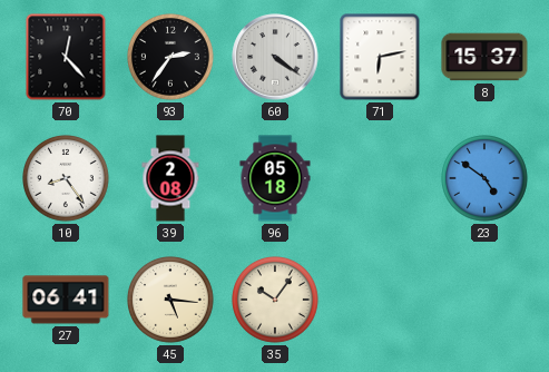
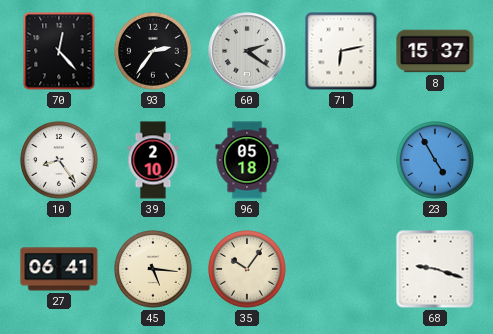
60: 4:21 -> 2:21
39: 2:08 -> 2:10
23: 4:51 -> 4:55
68: none -> 9:18
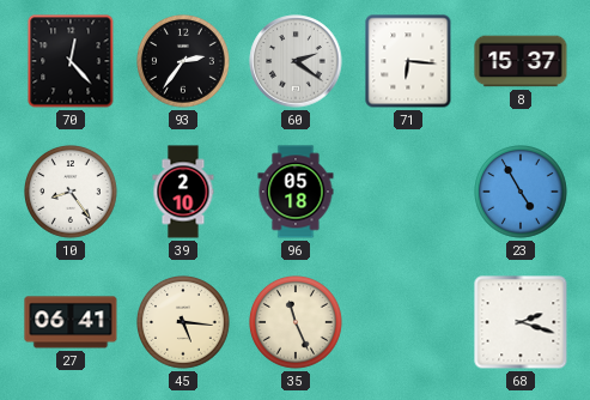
71: 6:13 -> 6:16
35: 10:06 -> 11:26
68: 9:18 -> 2:18
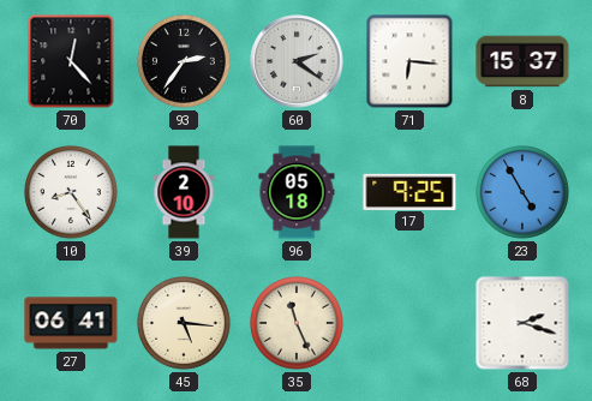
17: none -> 9:25
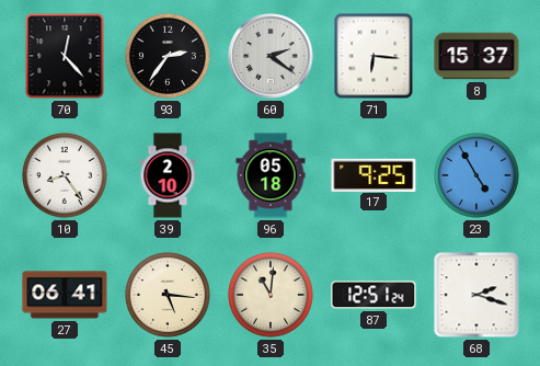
35: 11:26 -> 11:01
87: none -> 12:51
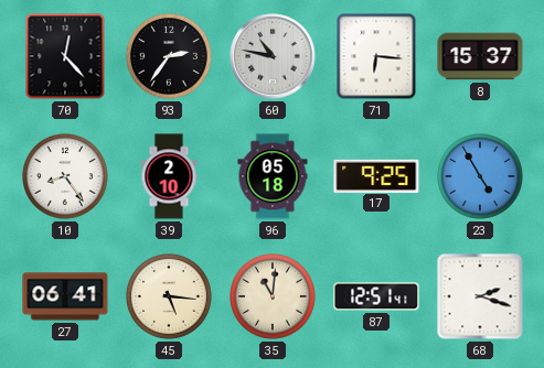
60: 2:21 -> 10:47
87: 12:51:24 -> 12:51:41
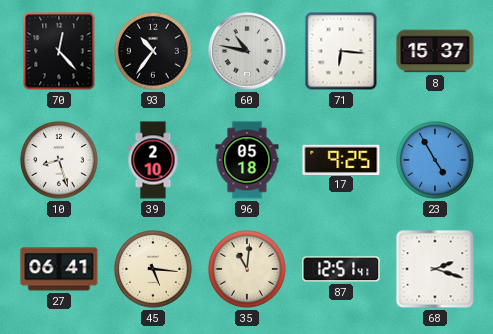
93: 2:36 -> 10:36
10: 8:24 -> 8:27
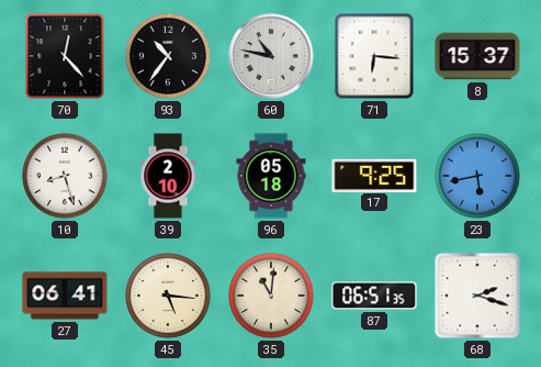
23: 4:55 -> 5:43
87: 12:51 -> 06:51
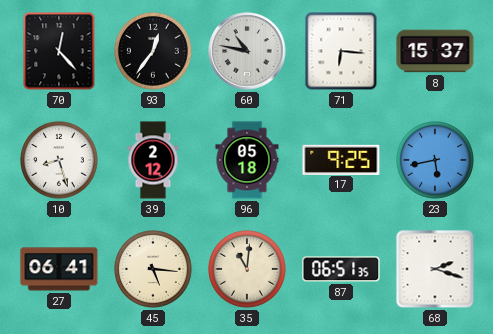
93: 10:36 -> 12:36
39: 2:10 -> 2:12
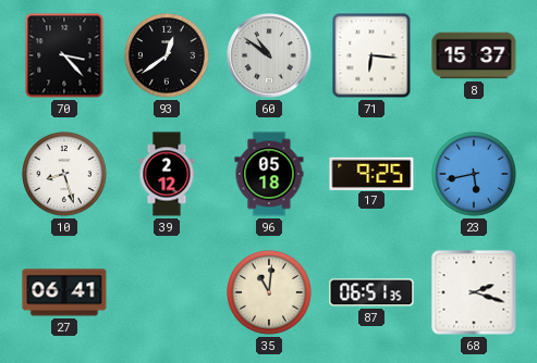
70: 12:23 -> 3:23
93: 12:36 -> 12:39
60: 10:47 -> 10:51
45: 5:16 -> none
